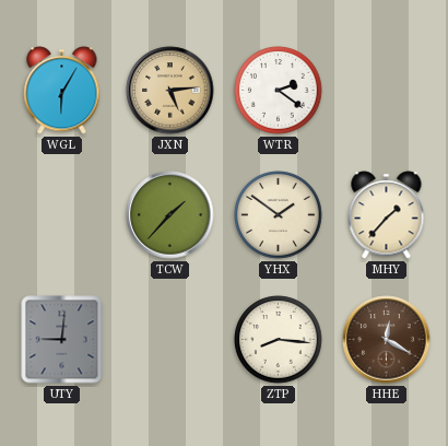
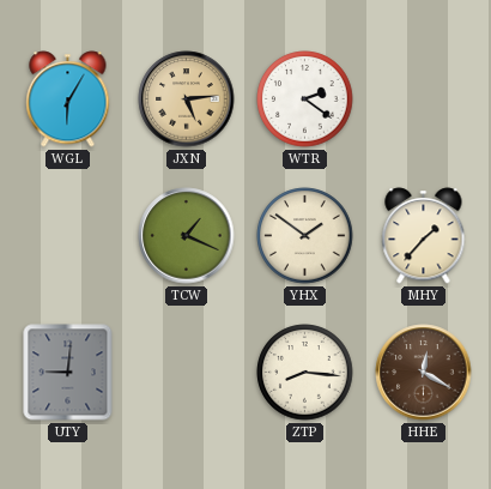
TCW: 1:37 -> 1:19
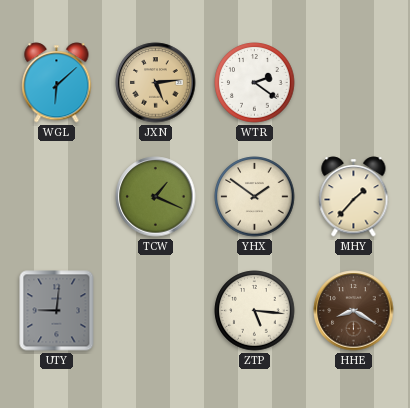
WGL: 6:05 -> 6:08
ZTP: 8:16 -> 5:16
HHE: 12:20 -> 8:20
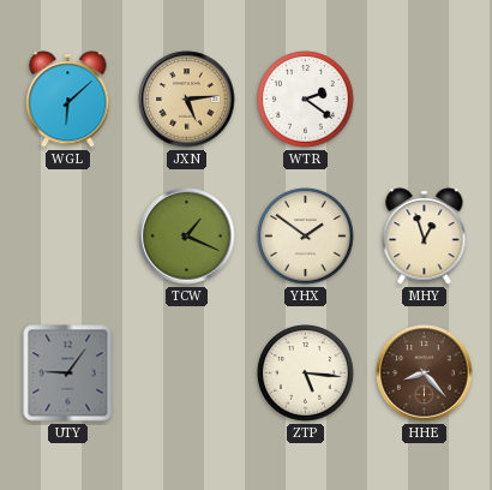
MHY: 1:37 -> 12:57
UTY: 9:01 -> 9:06
HHE: 8:20 -> 8:23
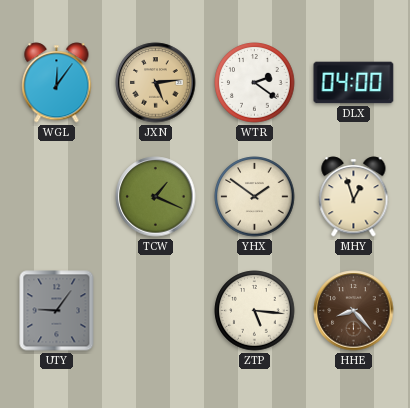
WGL: 6:08 -> 12:06
DLX: none -> 04:00
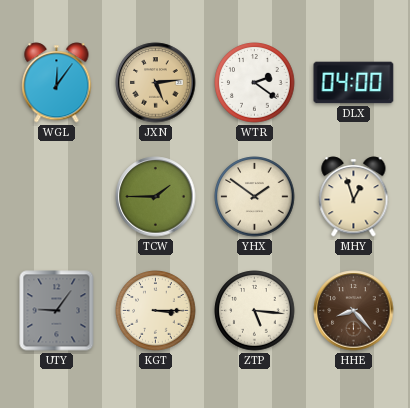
TCW: 1:19 -> 1:45
KGT: none -> 3:15
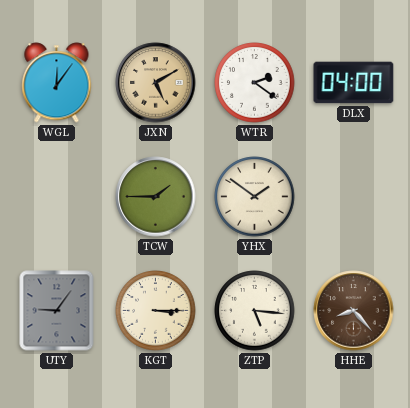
JXN: 5:14 -> 5:10
MHY: 12:57 -> none
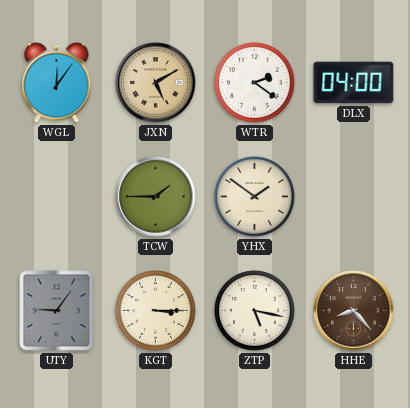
ZTP: 5:16 -> 5:17
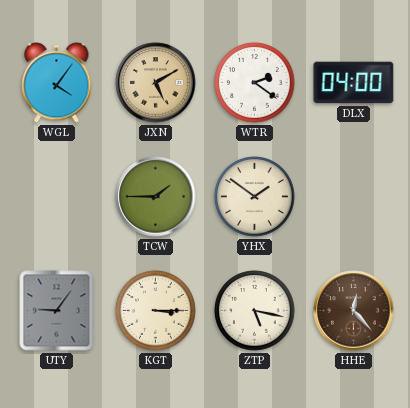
WGL: 12:06 -> 4:06
HHE: 8:23 -> 12:23
